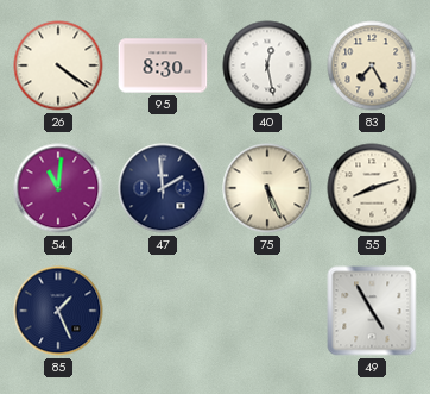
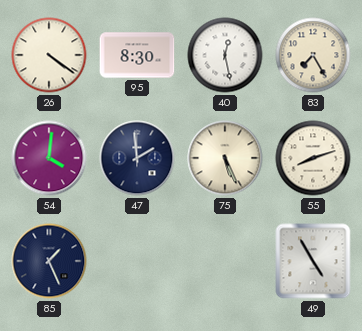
54: 11:01 -> 4:01
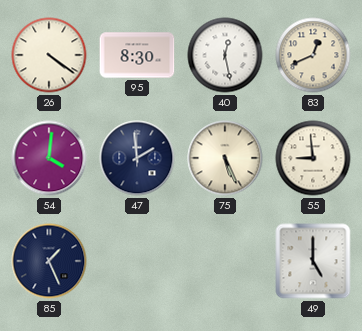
83: 7:25 -> 12:41
55: 8:12 -> 8:59
49: 4:55 -> 5:00
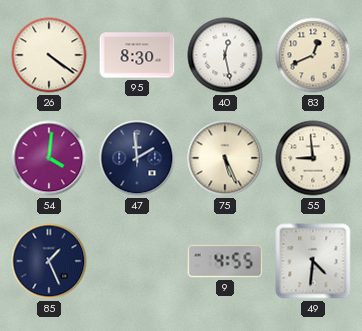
9: none -> 4:55
49: 5:00 -> 4:31
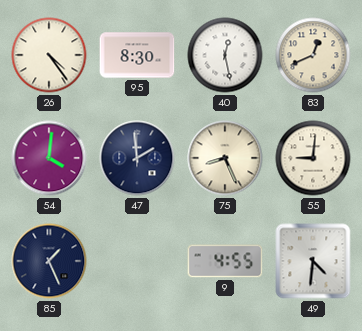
26: 4:21 -> 4:24
75: 5:26 -> 8:26
55: 8:59 -> 9:01
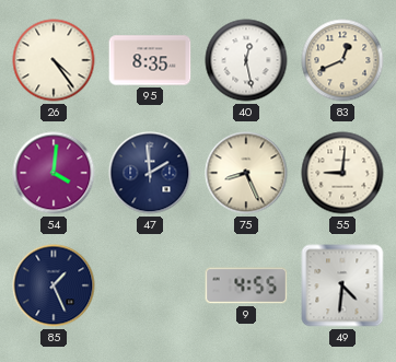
95: 8:30 -> 8:35
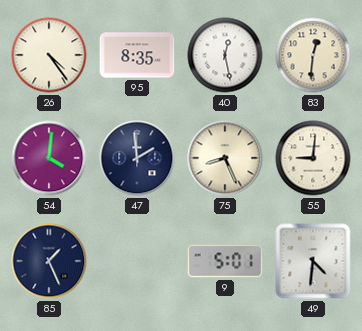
83: 12:41 -> 12:31
9: 4:55 -> 5:01
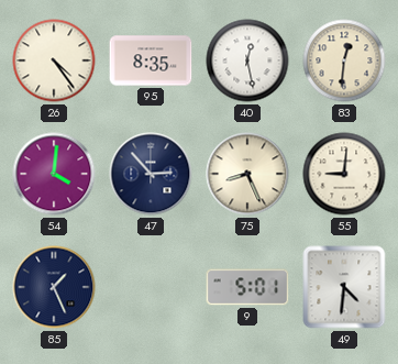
47: 1:59 -> 2:53
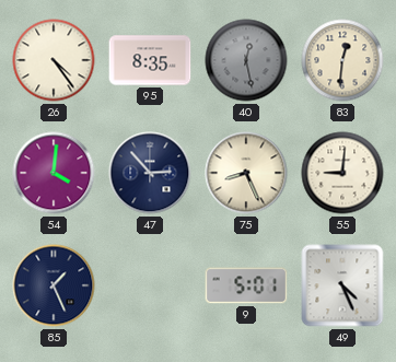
40 dial: white -> grey
49: 4:31 -> 4:26
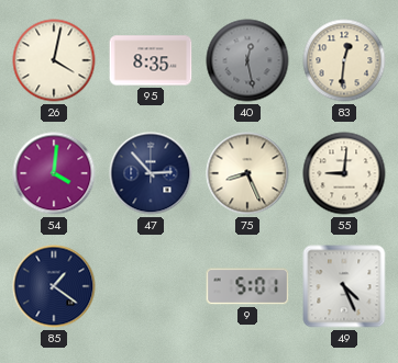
26: 4:24 -> 4:02
85: 1:26 -> 1:21
